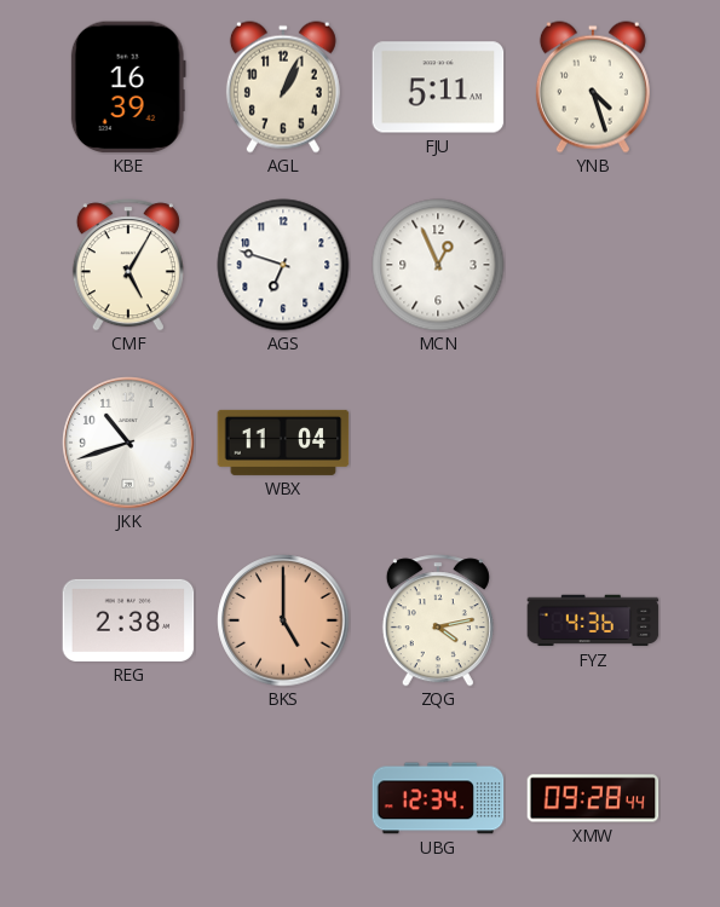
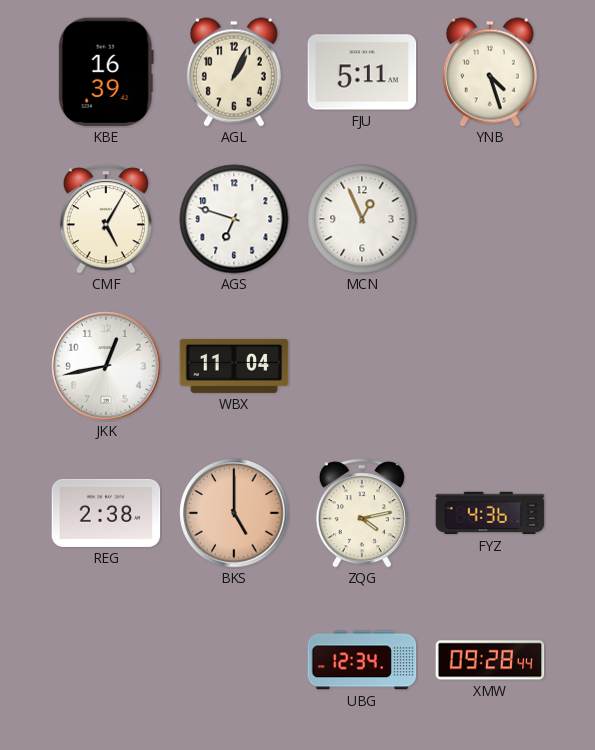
JKK: 10:42 -> 12:43
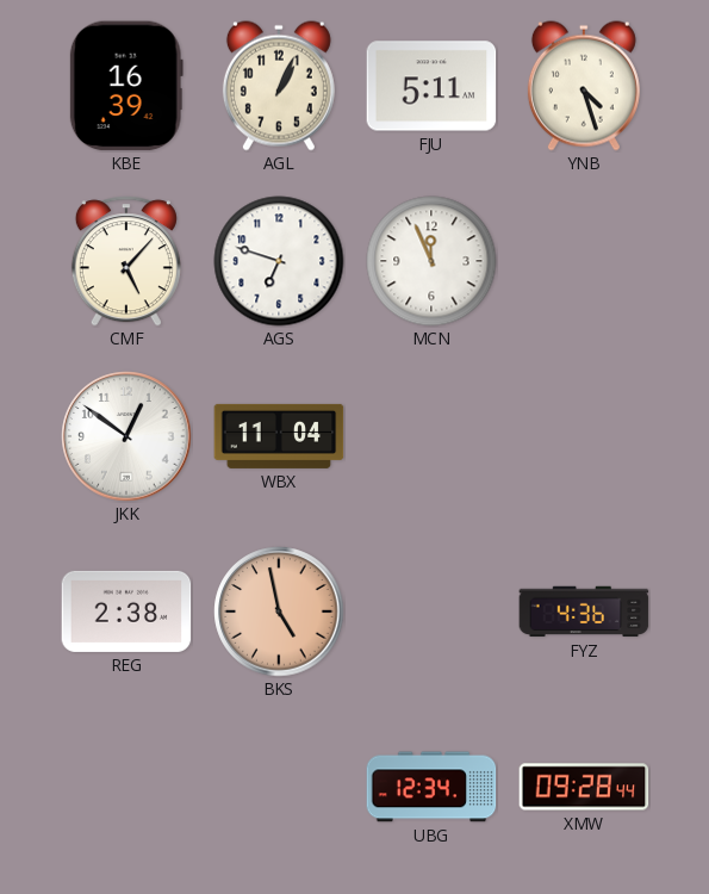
CMF: 5:05 -> 5:07
MCN: 12:56 -> 11:56
JKK: 12:43 -> 12:51
BKS: 5:00 -> 4:58
ZQG: 4:13 -> none
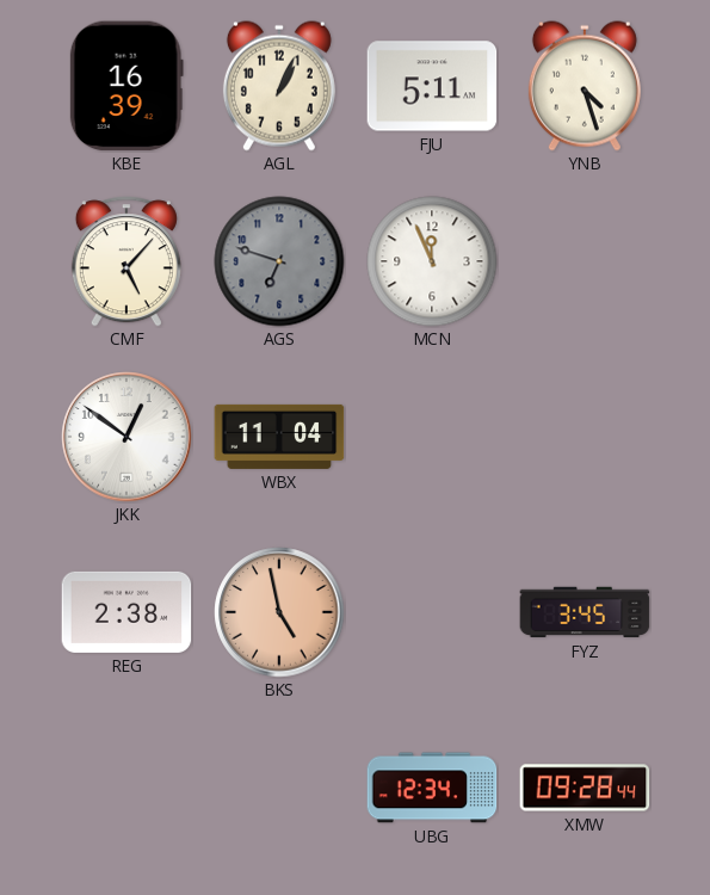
AGS dial: white -> grey
FYZ: 4:36 -> 3:45
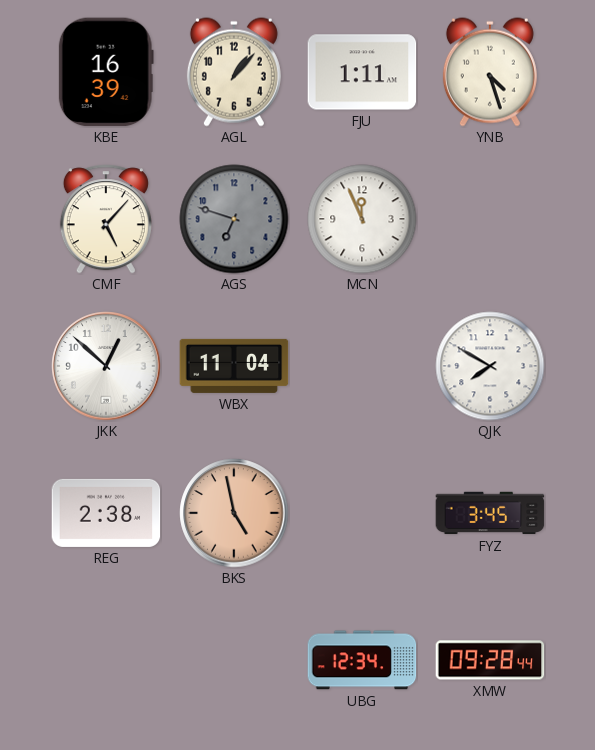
AGL: 1:04 -> 1:07
FJU: 5:11 -> 1:11
JKK: 12:51 -> 12:52
QJK: none -> 7:50
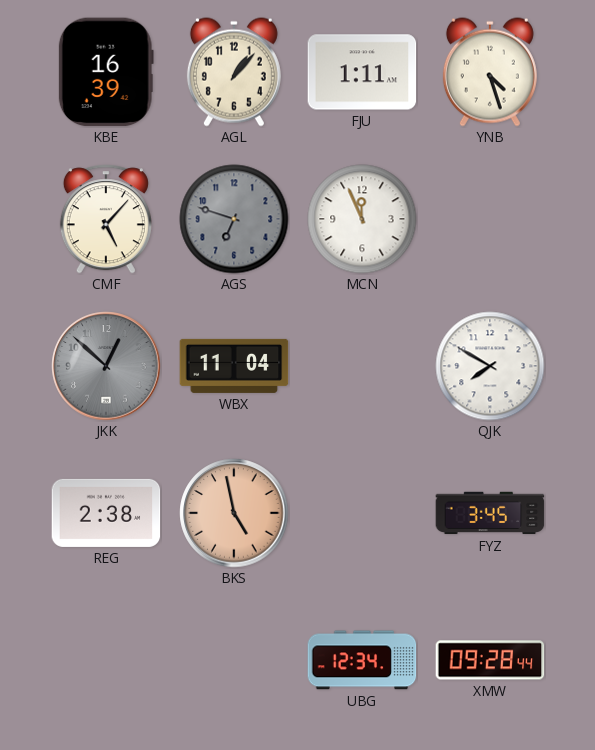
JKK dial: white -> grey
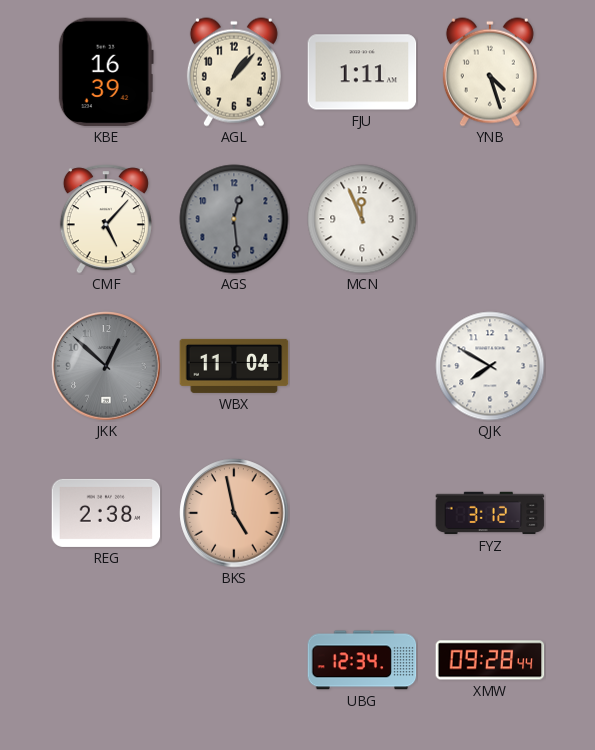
AGS: 6:48 -> 12:29
FYZ: 3:45 -> 3:12
